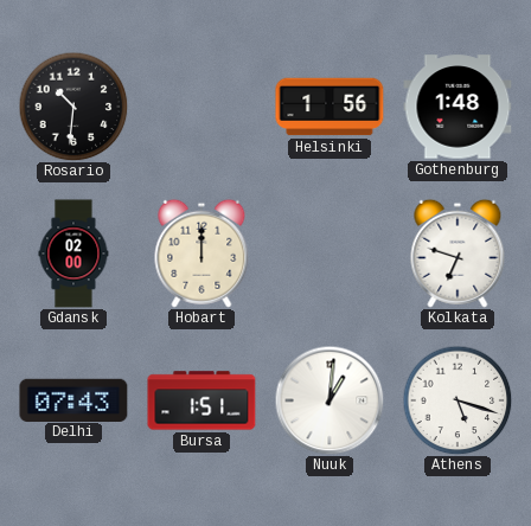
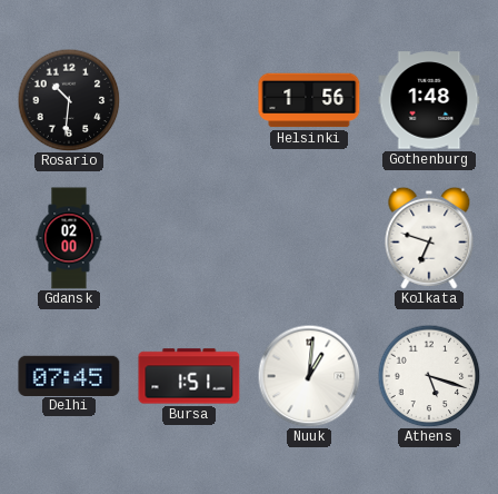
Hobart: 12:00 -> none
Delhi: 07:43 -> 07:45
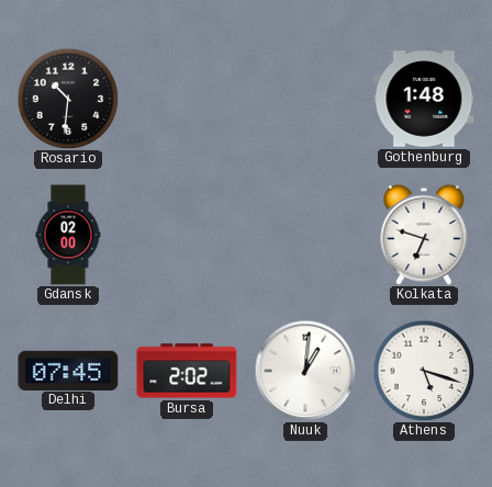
Helsinki: 1:56 -> none
Bursa: 1:51 -> 2:02
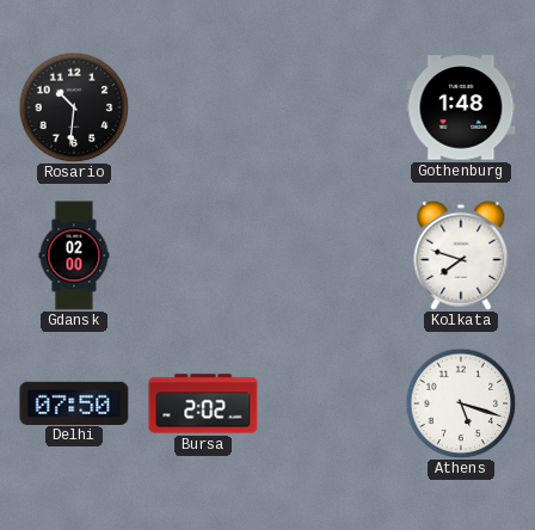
Kolkata: 6:48 -> 7:48
Delhi: 07:45 -> 07:50
Nuuk: 1:01 -> none
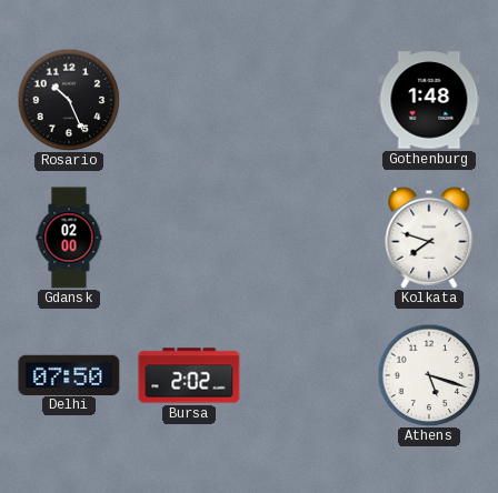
Rosario: 10:31 -> 10:26
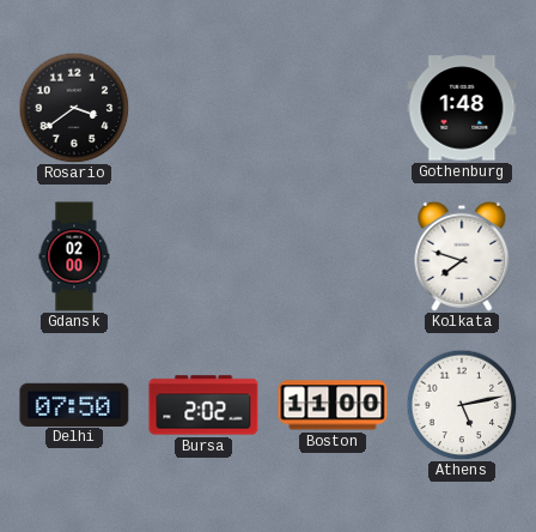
Rosario: 10:26 -> 3:39
Boston: none -> 11:00
Athens: 5:18 -> 5:13
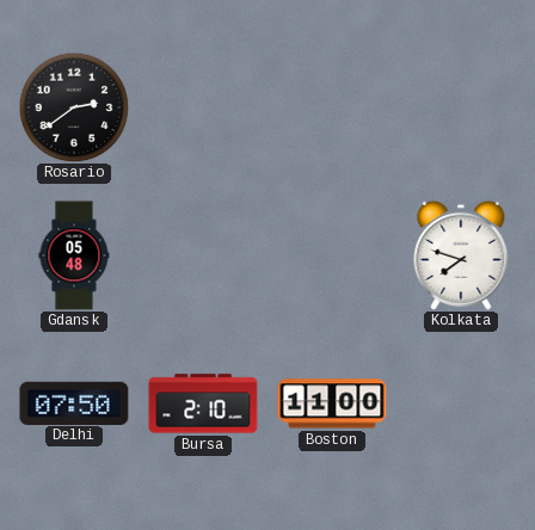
Rosario: 3:39 -> 2:39
Gothenburg: 1:48 -> none
Gdansk: 02:00 -> 05:48
Bursa: 2:02 -> 2:10
Athens: 5:13 -> none
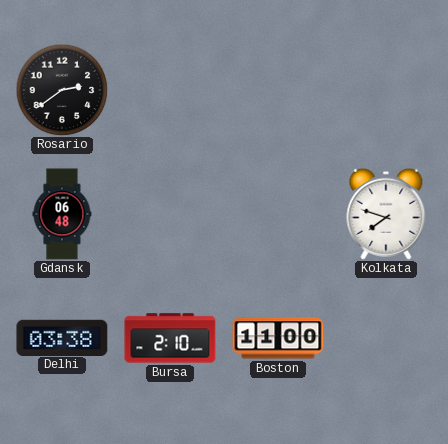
Gdansk: 05:48 -> 06:48
Delhi: 07:50 -> 03:38
